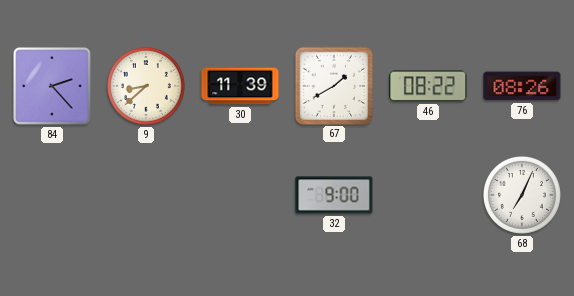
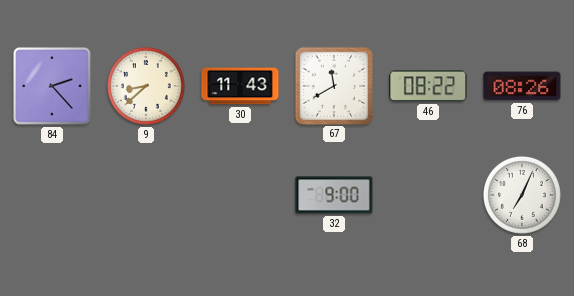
30: 11:39 -> 11:43
67: 1:40 -> 11:40
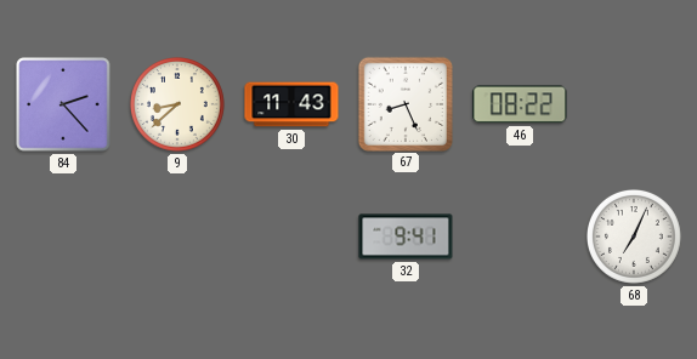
67: 11:40 -> 8:26
76: 08:26 -> none
32: 9:00 -> 9:41
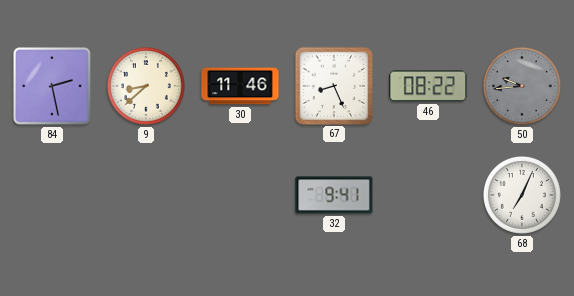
84: 2:23 -> 2:28
30: 11:43 -> 11:46
50: none -> 9:44
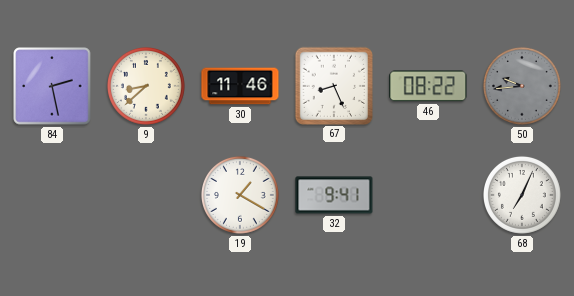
19: none -> 1:20
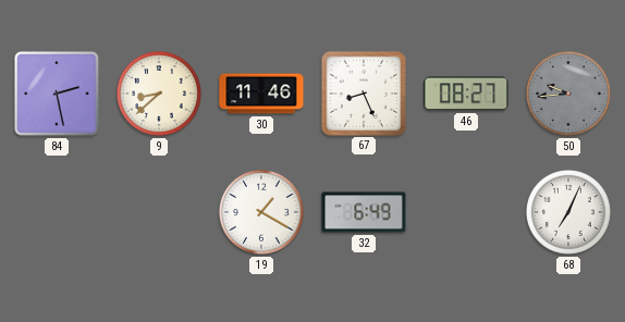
46: 08:22 -> 08:27
32: 9:41 -> 6:49
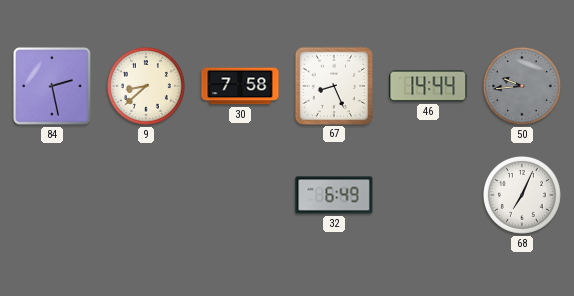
30: 11:46 -> 7:58
46: 08:27 -> 14:44
19: 1:20 -> none
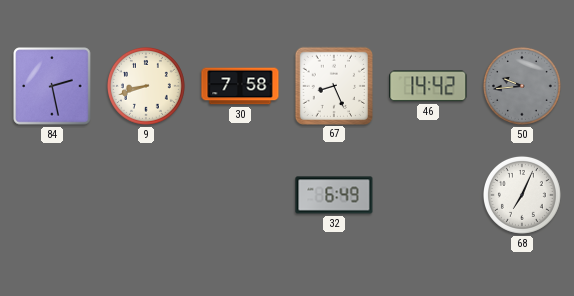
9: 8:38 -> 8:42
46: 14:44 -> 14:42
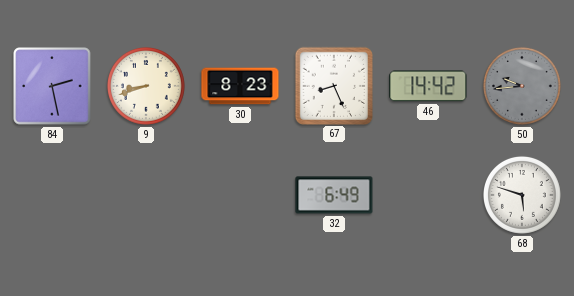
30: 7:58 -> 8:23
68: 7:04 -> 5:48
